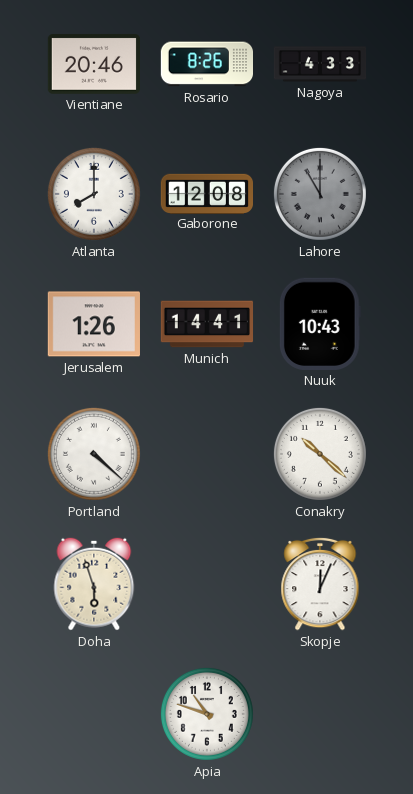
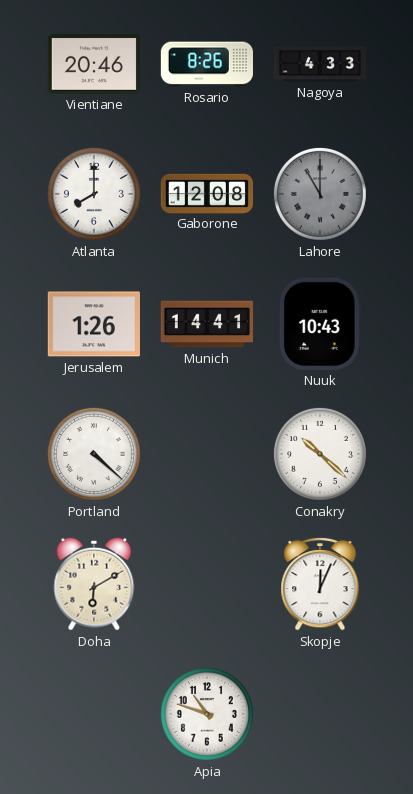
Doha: 5:57 -> 6:10
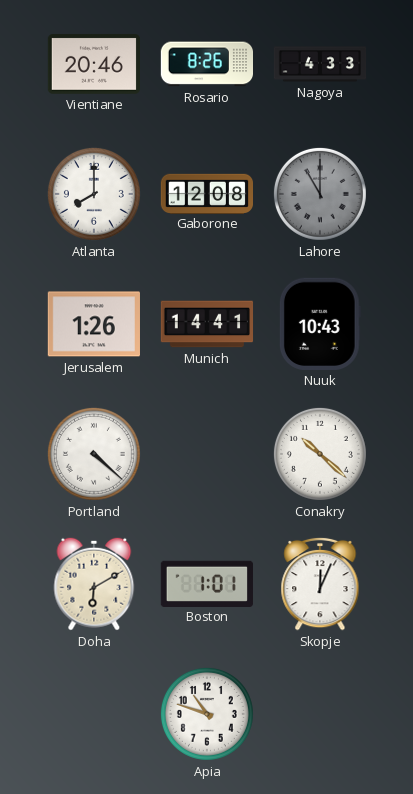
Boston: none -> 1:01
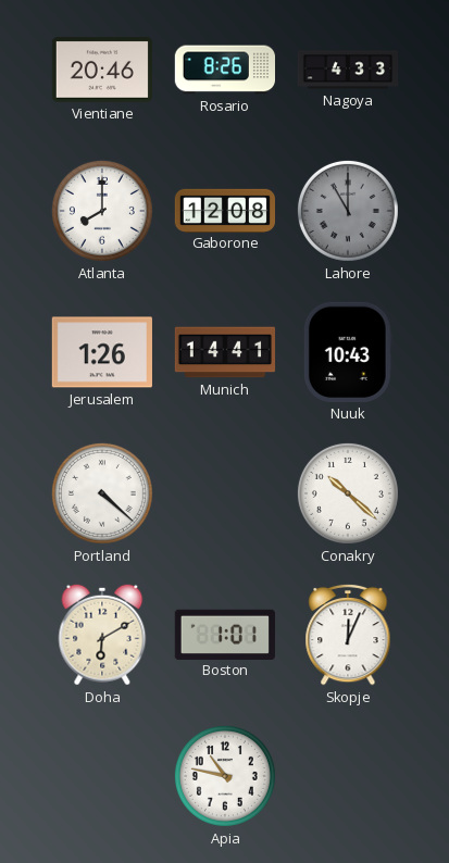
Apia: 10:48 -> 10:47
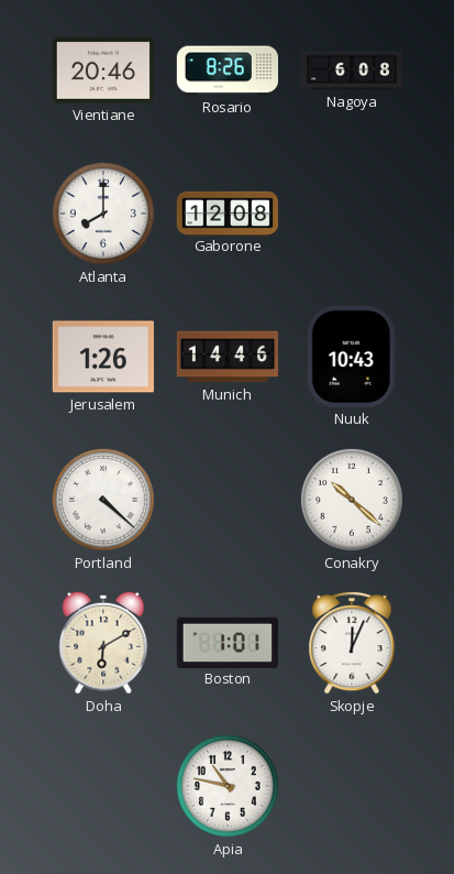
Nagoya: 4:33 -> 6:08
Lahore: 11:00 -> none
Munich: 14:41 -> 14:46
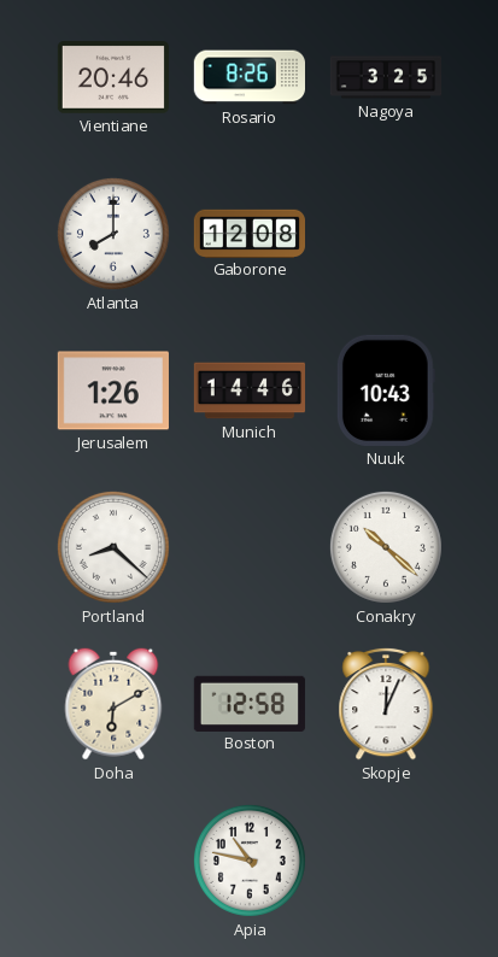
Nagoya: 6:08 -> 3:25
Portland: 4:22 -> 8:22
Boston: 1:01 -> 12:58
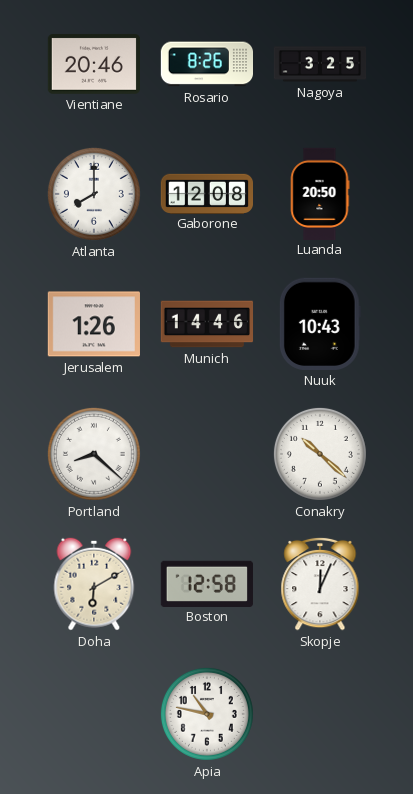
Luanda: none -> 20:50
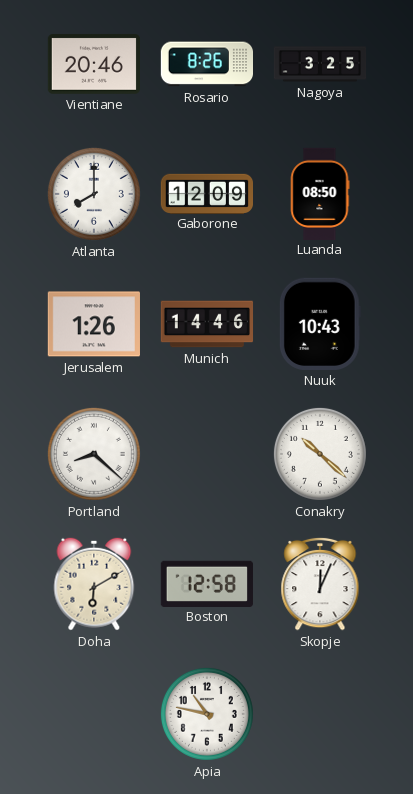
Gaborone: 12:08 -> 12:09
Luanda: 20:50 -> 08:50
